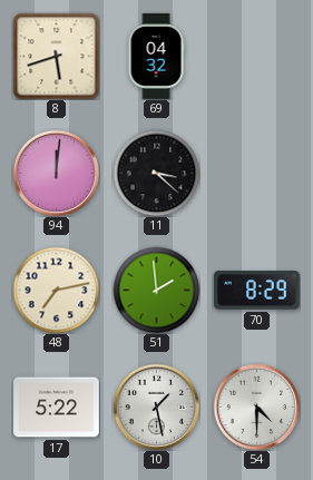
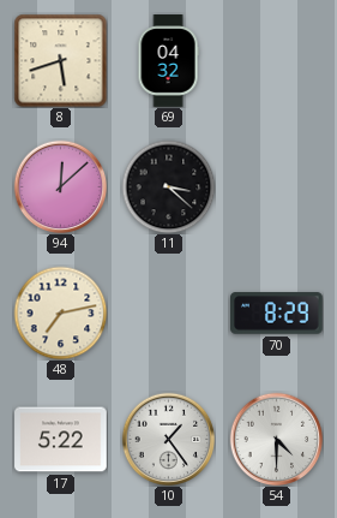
94: 12:01 -> 12:08
51: 1:59 -> none
10: 1:28 -> 1:24
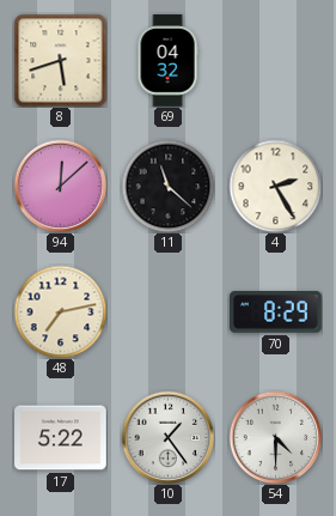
11: 3:22 -> 11:22
4: none -> 2:25
